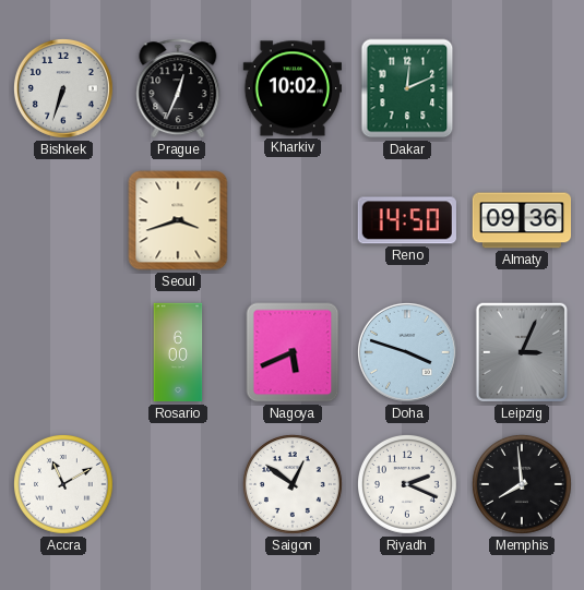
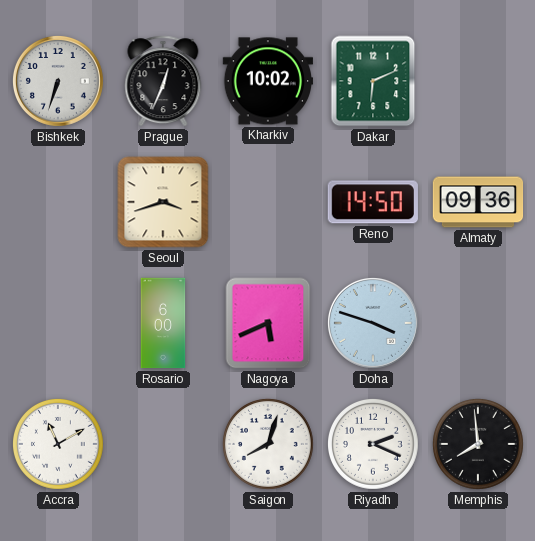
Dakar: 12:11 -> 6:11
Leipzig: 3:04 -> none
Saigon: 12:51 -> 8:03
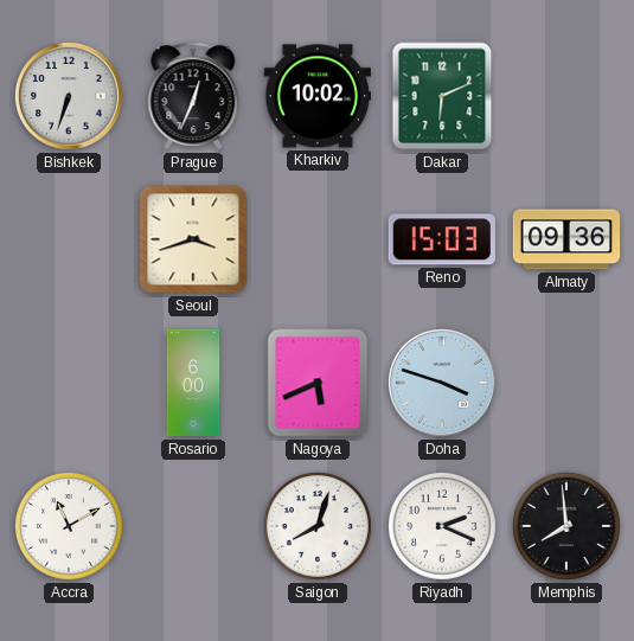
Reno: 14:50 -> 15:03
